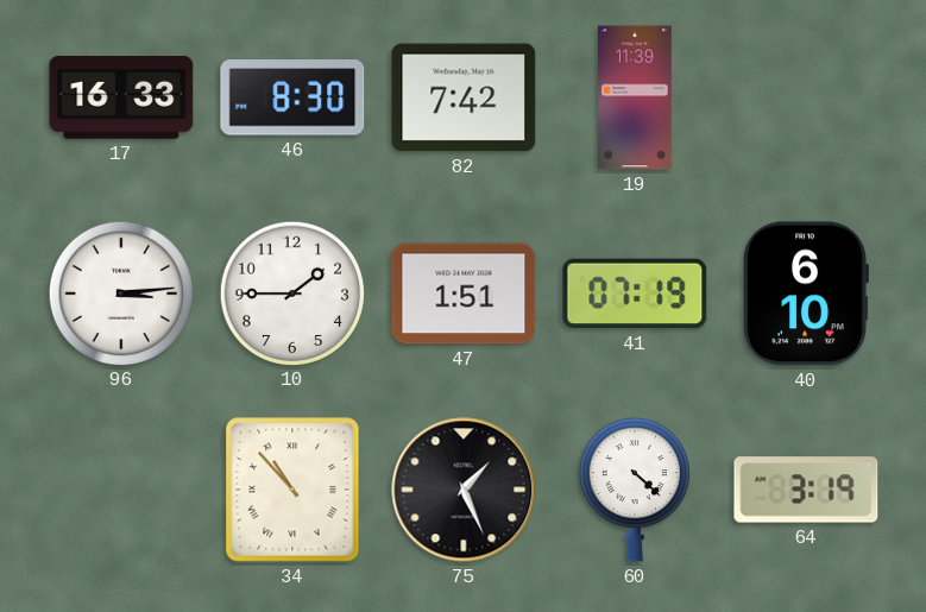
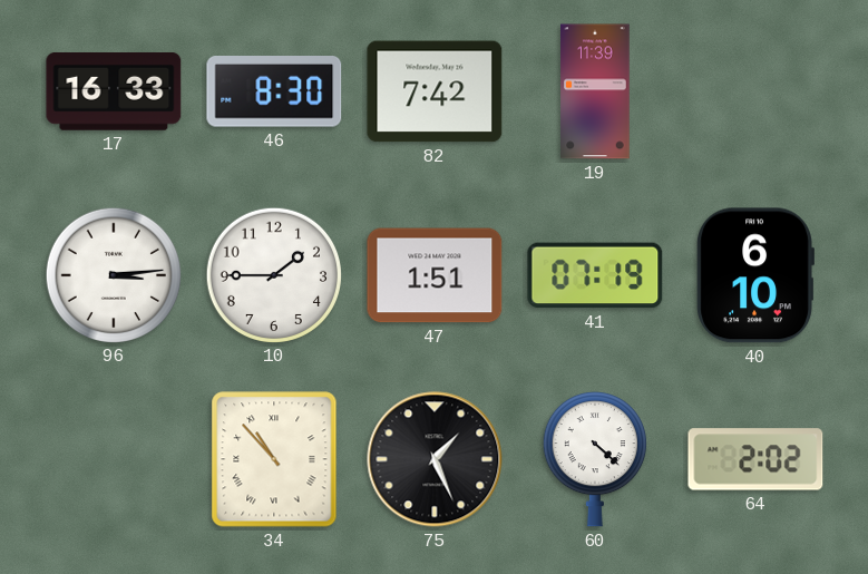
64: 3:19 -> 2:02
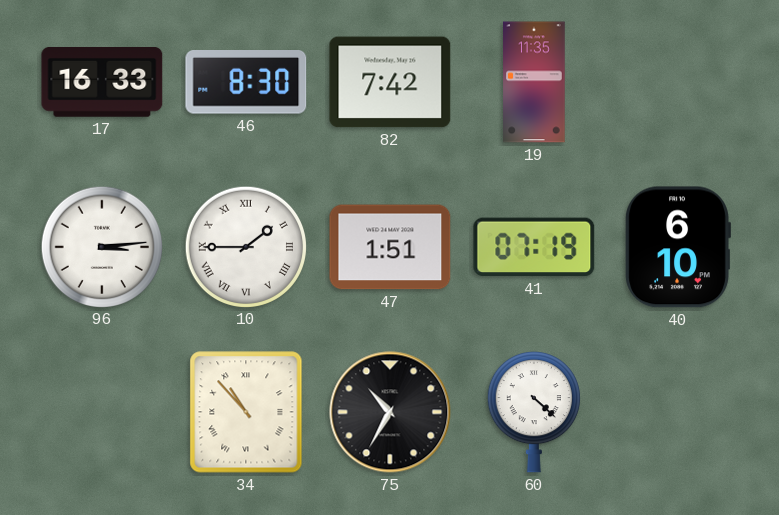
19: 11:39 -> 11:35
10 numerals: Arabic -> Roman
75: 1:26 -> 10:35
64: 2:02 -> none
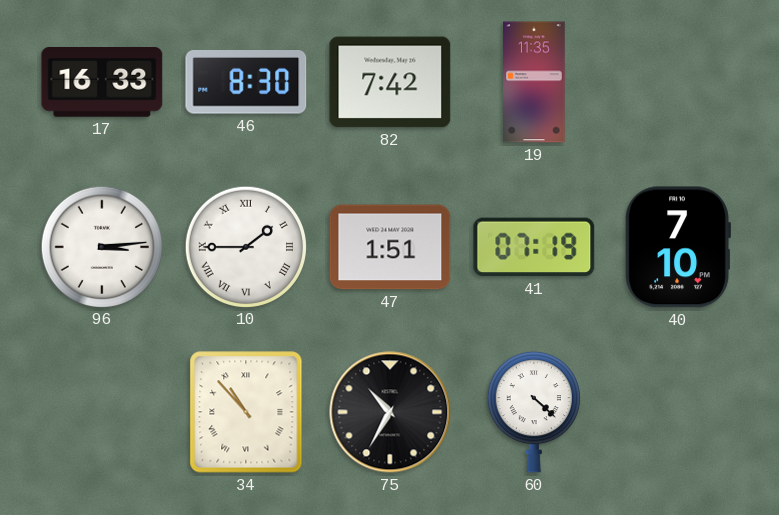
40: 6:10 -> 7:10
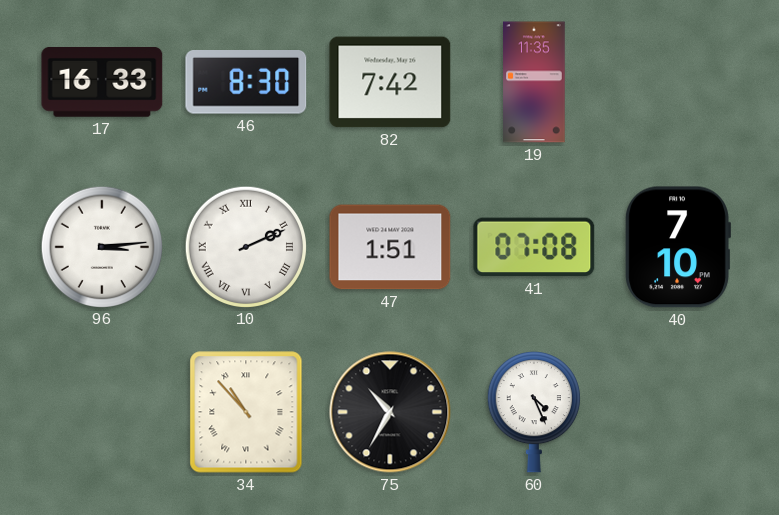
10: 1:45 -> 2:11
41: 07:19 -> 07:08
60: 4:22 -> 4:26
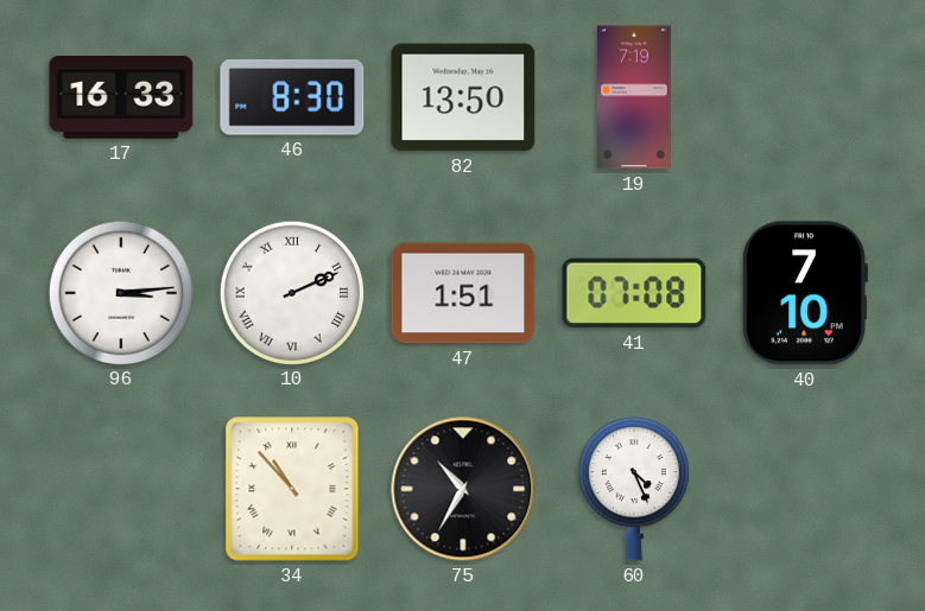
82: 7:42 -> 13:50
19: 11:35 -> 7:19
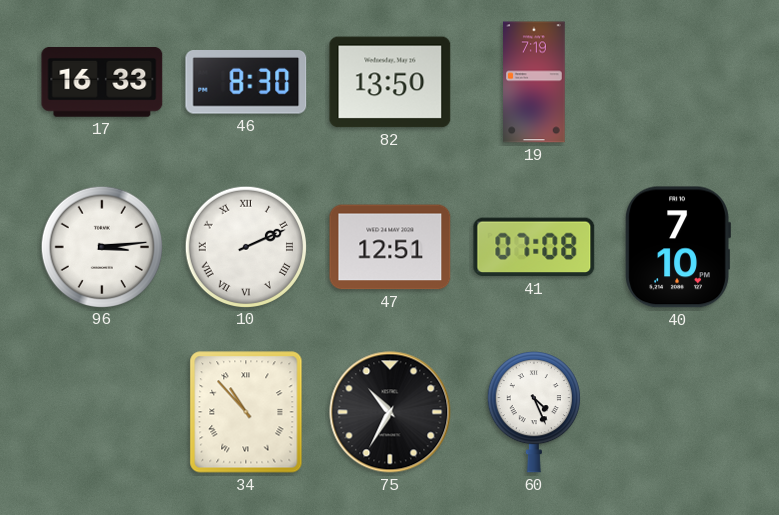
47: 1:51 -> 12:51
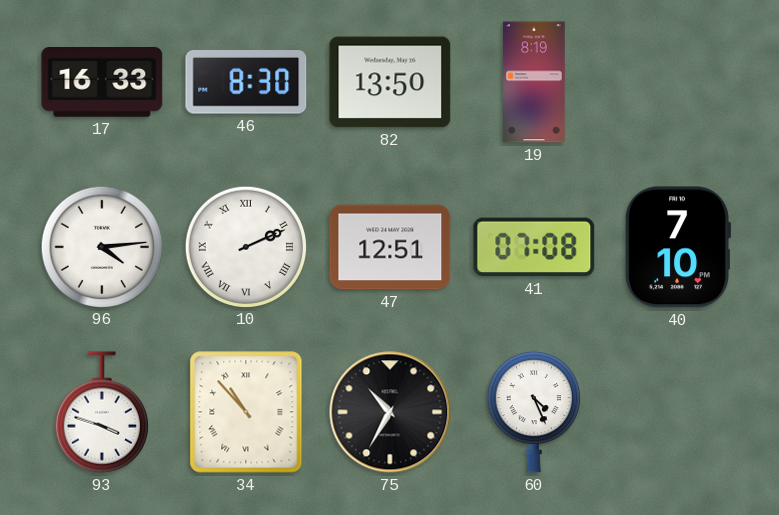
19: 7:19 -> 8:19
96: 3:14 -> 4:14
93: none -> 3:48
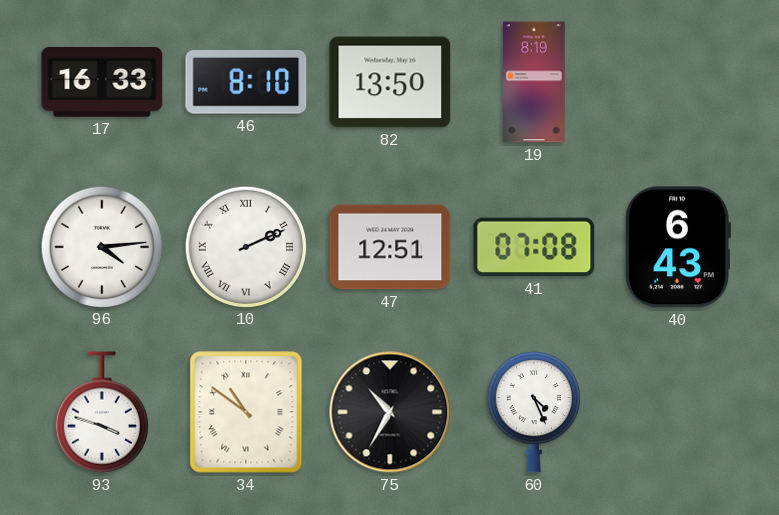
46: 8:30 -> 8:10
40: 7:10 -> 6:43
34: 10:53 -> 10:51
